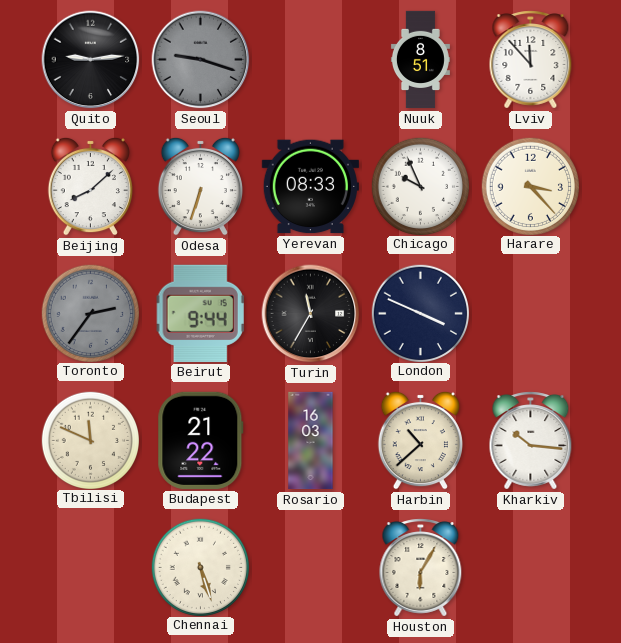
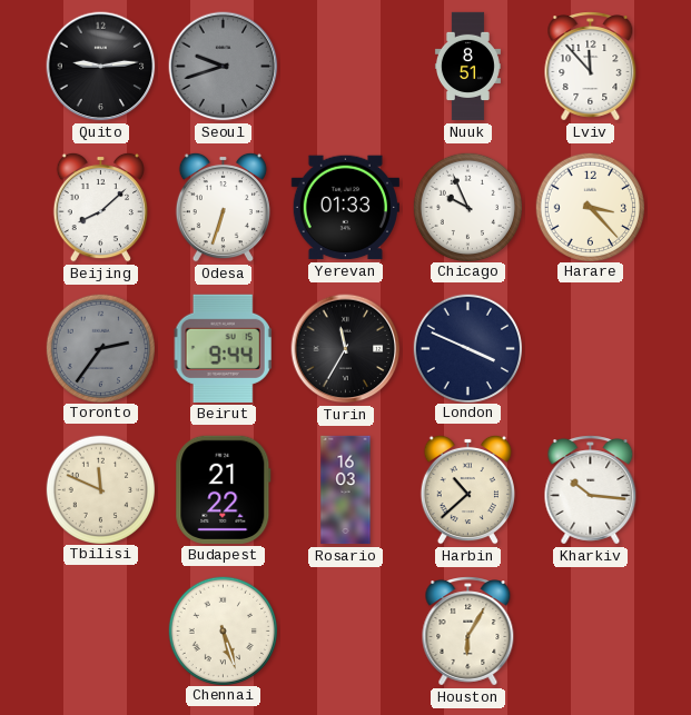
Seoul: 9:18 -> 9:42
Yerevan: 08:33 -> 01:33
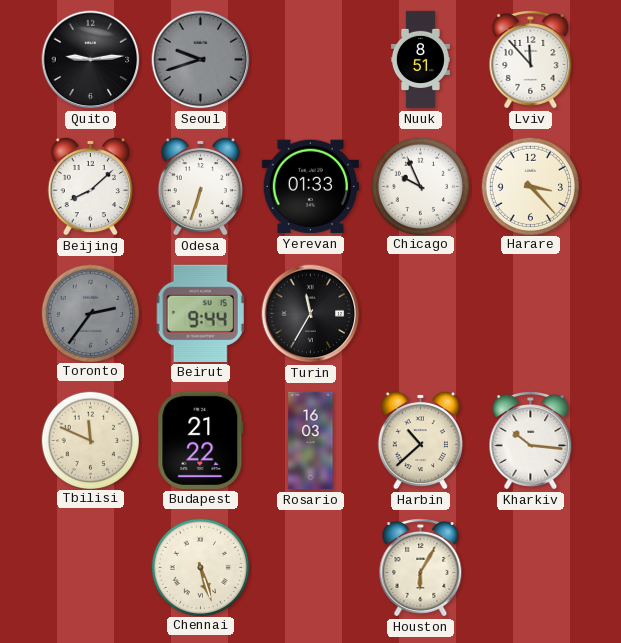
London: 3:49 -> none
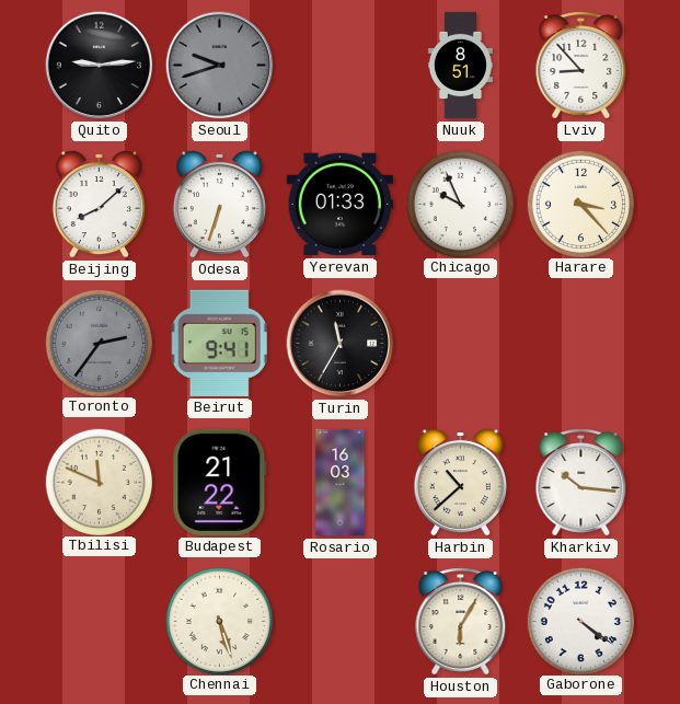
Lviv: 11:53 -> 8:53
Beirut: 9:44 -> 9:41
Gaborone: none -> 4:21
